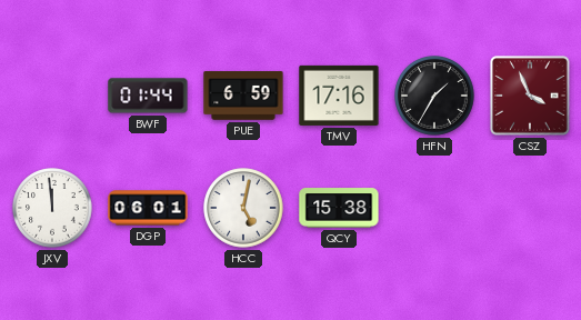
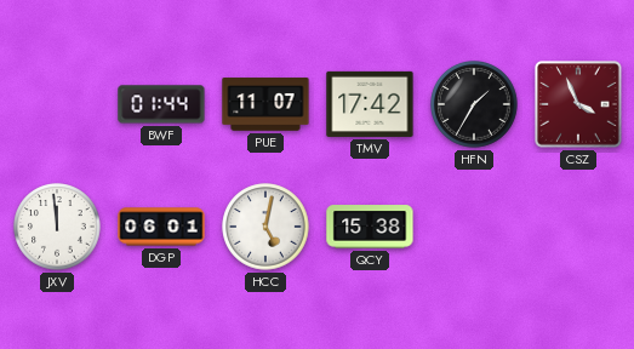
PUE: 6:59 -> 11:07
TMV: 17:16 -> 17:42
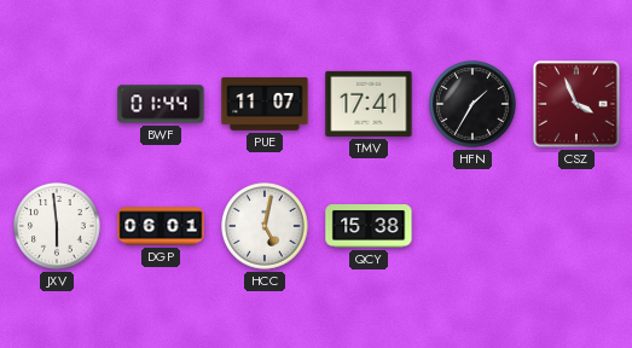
TMV: 17:42 -> 17:41
JXV: 11:59 -> 5:59
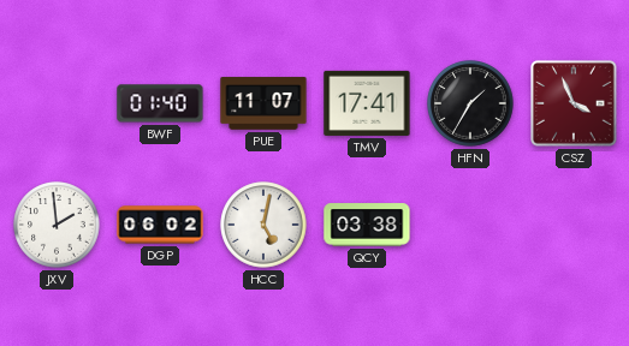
BWF: 01:44 -> 01:40
JXV: 5:59 -> 1:59
DGP: 06:01 -> 06:02
QCY: 15:38 -> 03:38
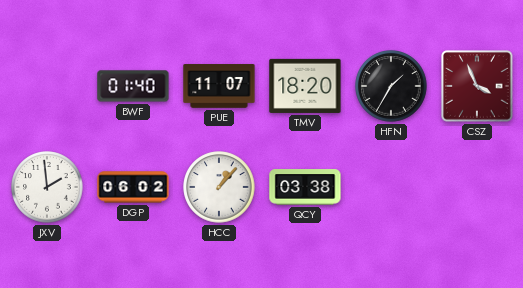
TMV: 17:41 -> 18:20
HCC: 5:02 -> 1:07
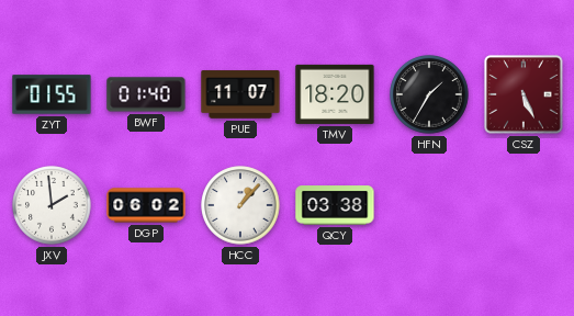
ZYT: none -> 01:55
CSZ: 3:56 -> 5:26
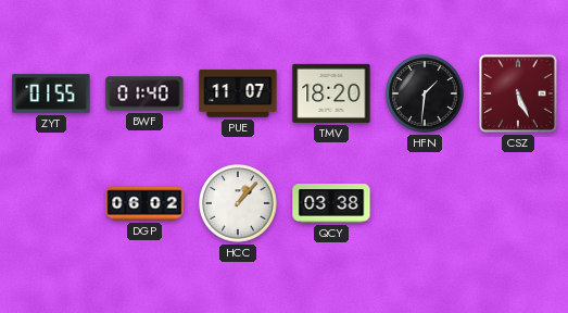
HFN: 1:35 -> 1:31
JXV: 1:59 -> none
